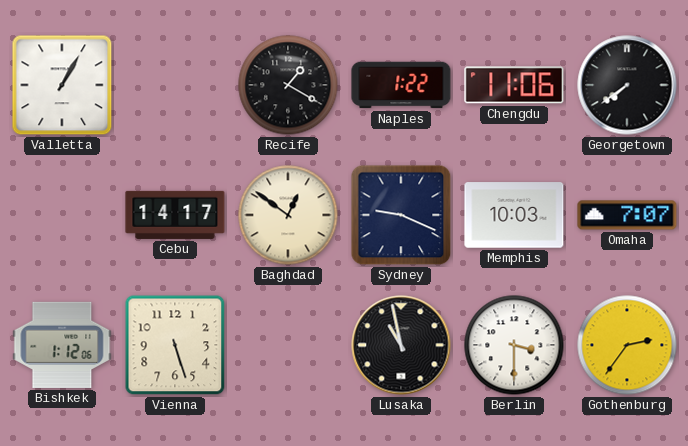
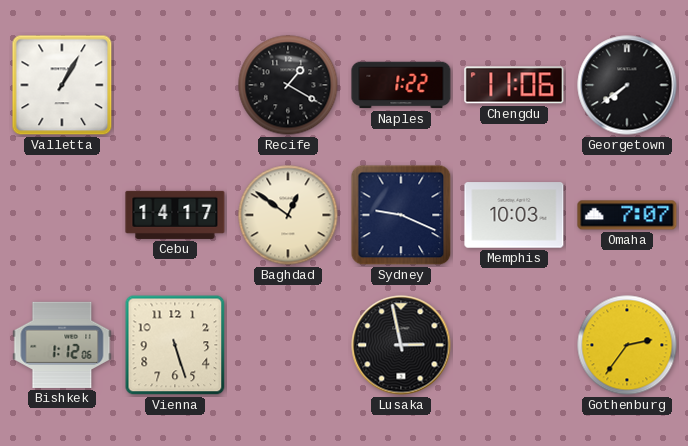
Lusaka: 10:58 -> 2:58
Berlin: 3:30 -> none
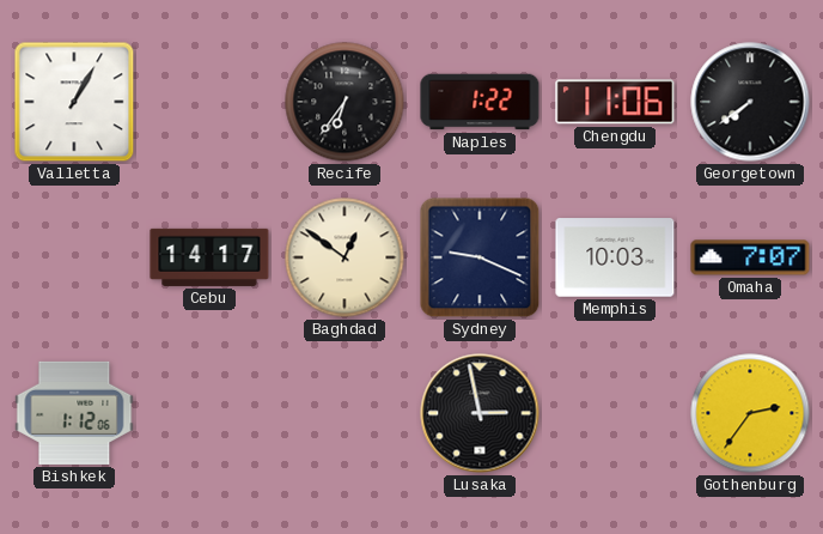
Recife: 1:20 -> 6:36
Vienna: 5:27 -> none
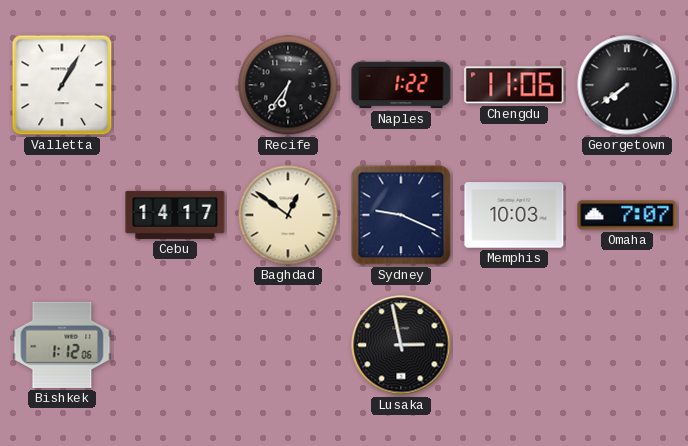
Gothenburg: 2:36 -> none
